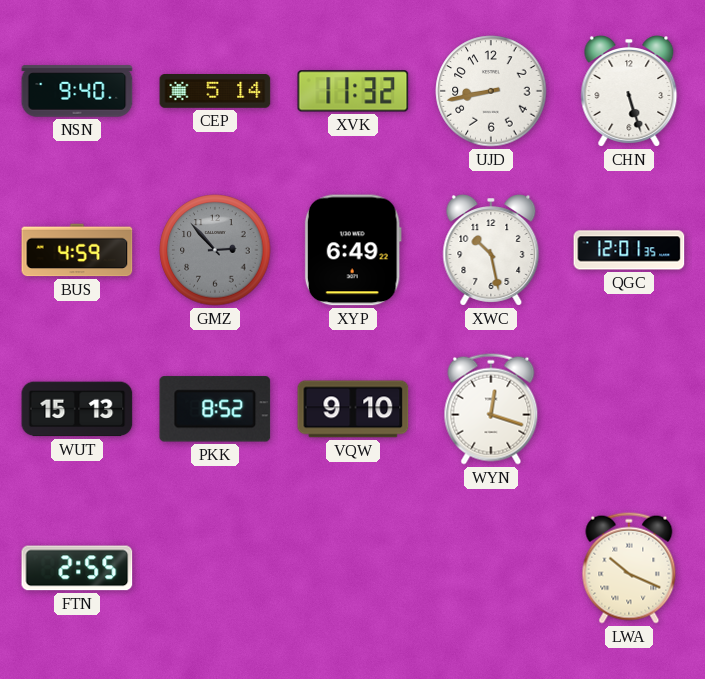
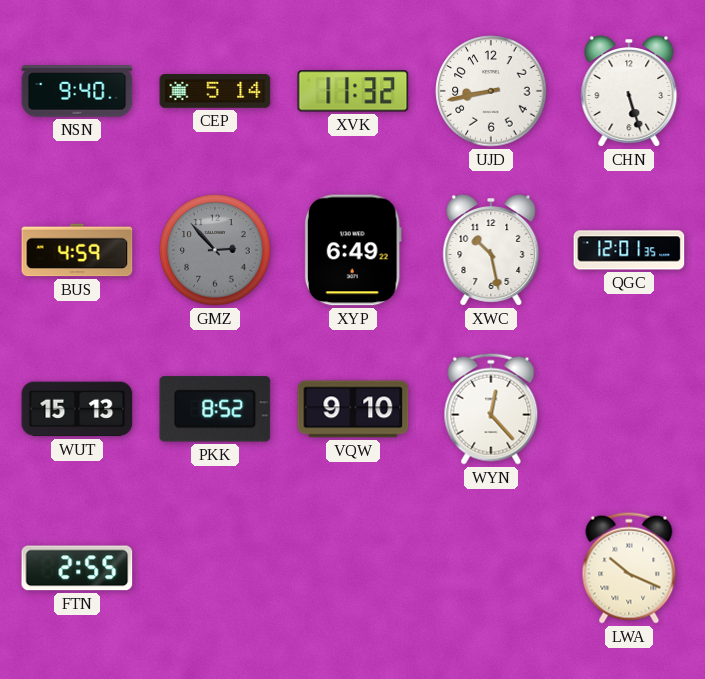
WYN: 12:18 -> 12:23
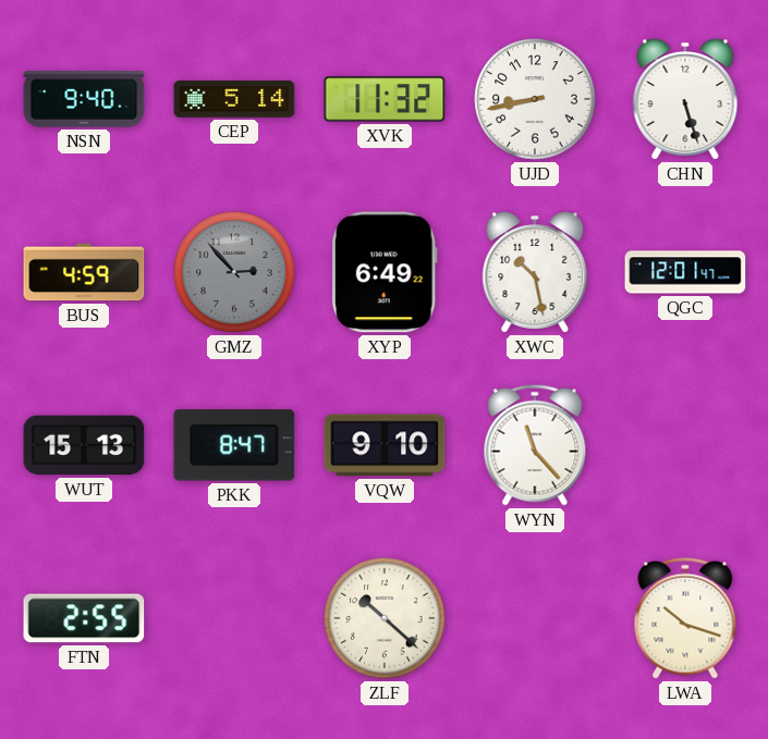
QGC: 12:01:35 -> 12:01:47
PKK: 8:52 -> 8:47
WYN: 12:23 -> 11:23
ZLF: none -> 10:22
LWA: 10:19 -> 10:18
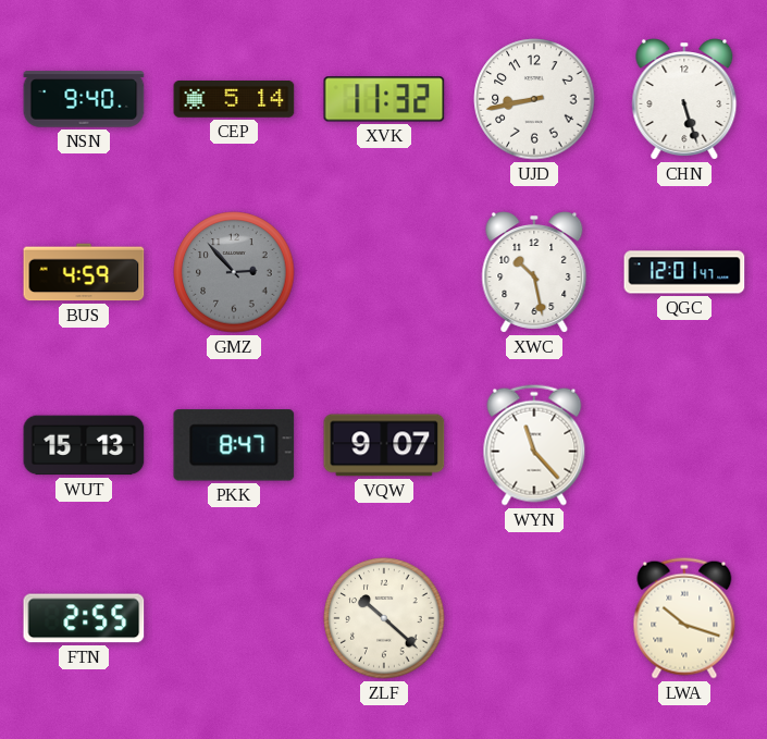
XYP: 6:49 -> none
VQW: 9:10 -> 9:07
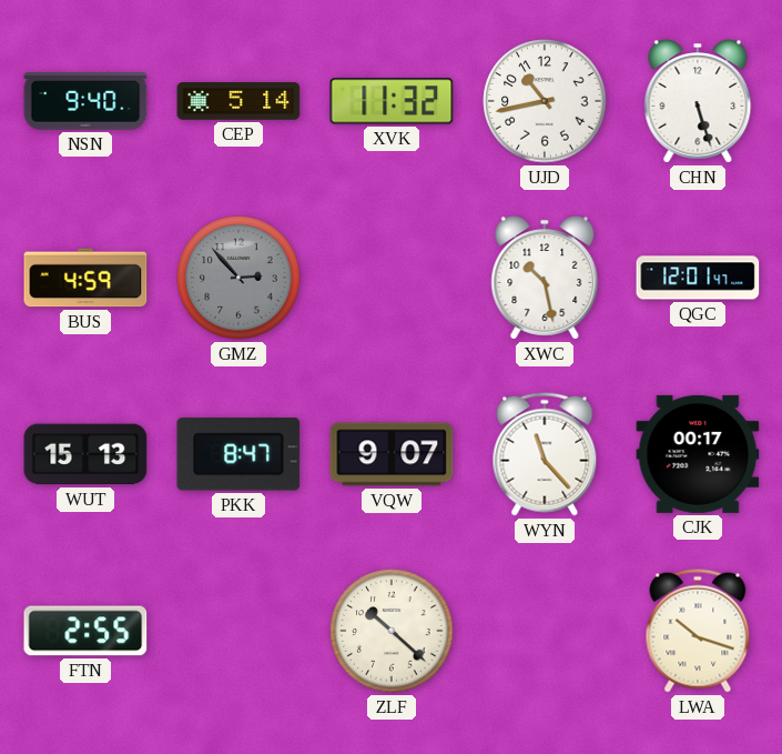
UJD: 8:43 -> 10:43
CJK: none -> 00:17
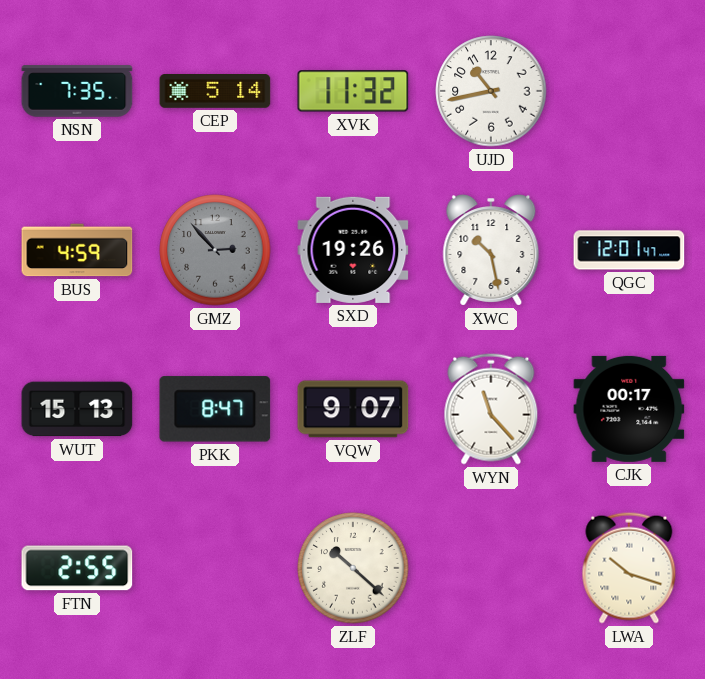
NSN: 9:40 -> 7:35
CHN: 5:27 -> none
SXD: none -> 19:26
